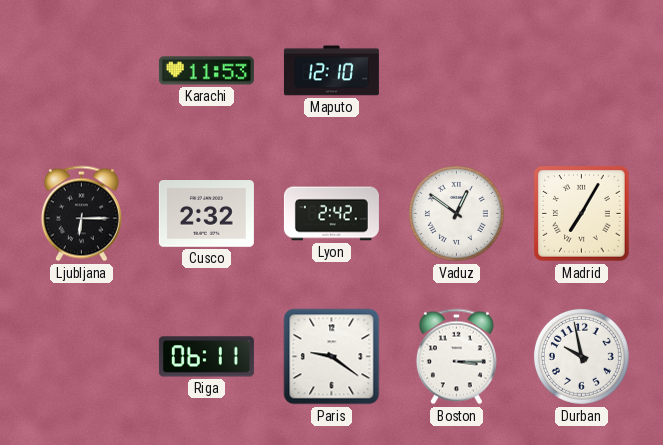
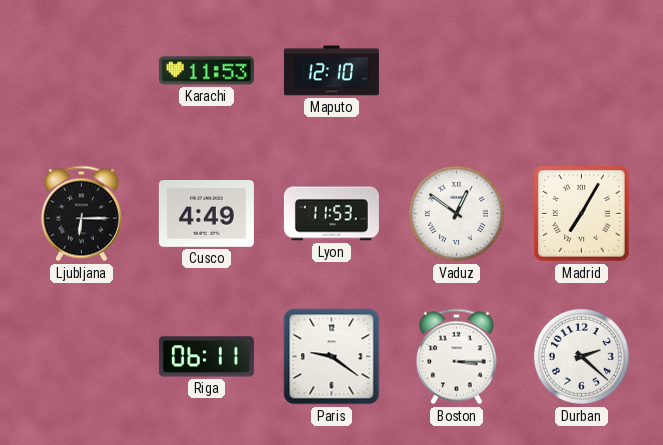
Cusco: 2:32 -> 4:49
Lyon: 2:42 -> 11:53
Durban: 9:58 -> 2:22
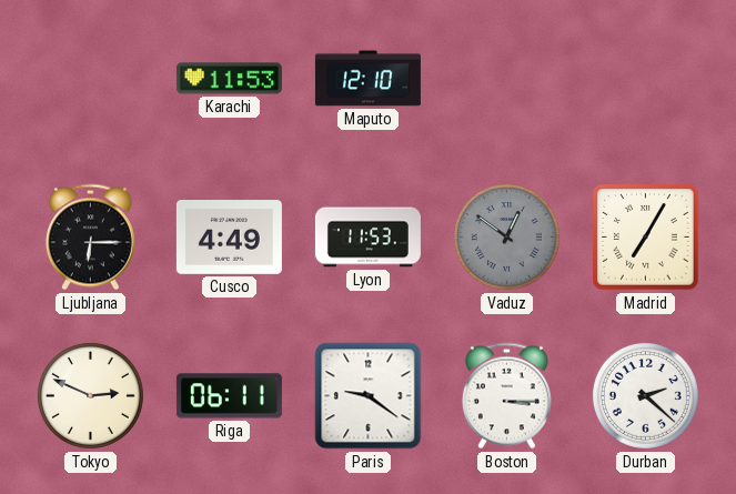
Vaduz dial: white -> grey
Tokyo: none -> 2:49
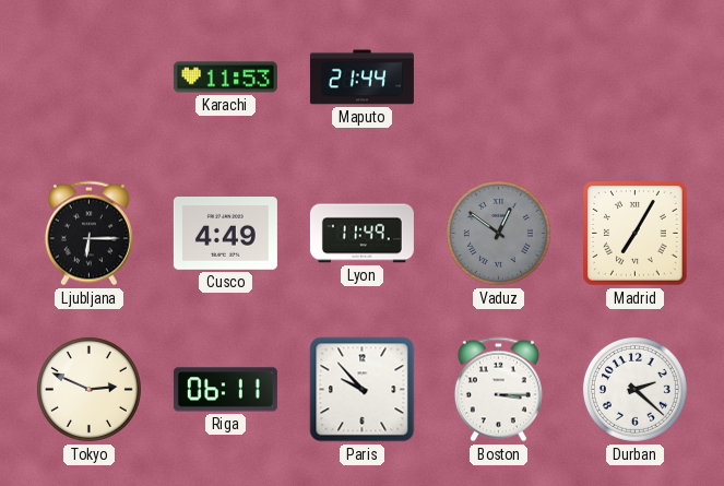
Maputo: 12:10 -> 21:44
Lyon: 11:53 -> 11:49
Paris: 9:21 -> 9:53
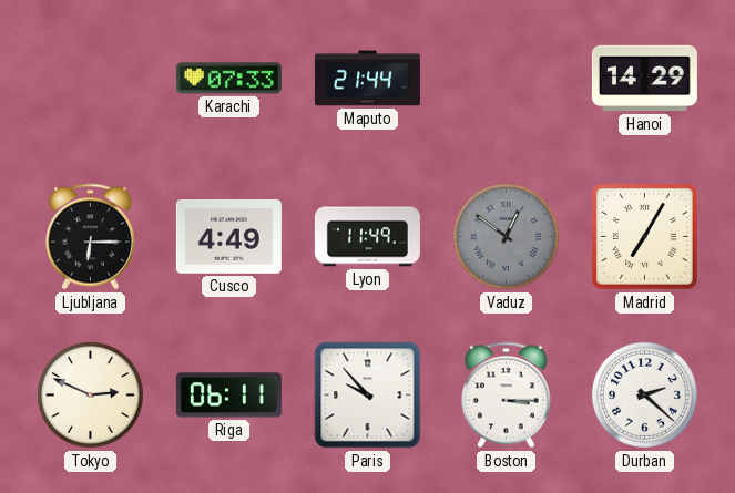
Karachi: 11:53 -> 07:33
Hanoi: none -> 14:29
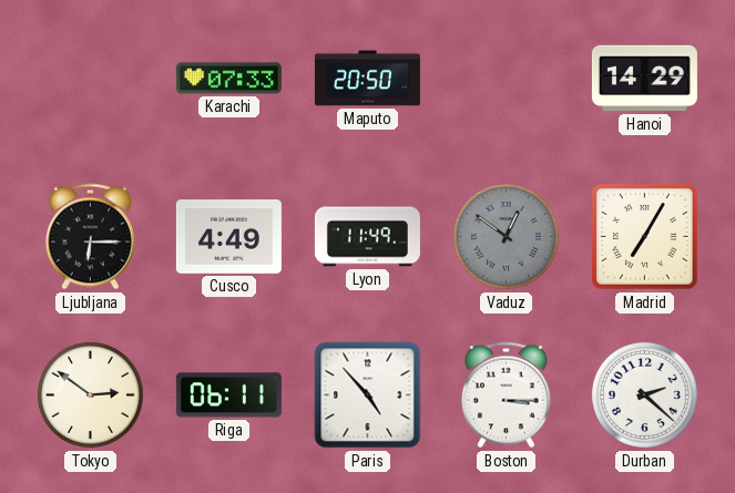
Maputo: 21:44 -> 20:50
Tokyo: 2:49 -> 2:51
Paris: 9:53 -> 4:53
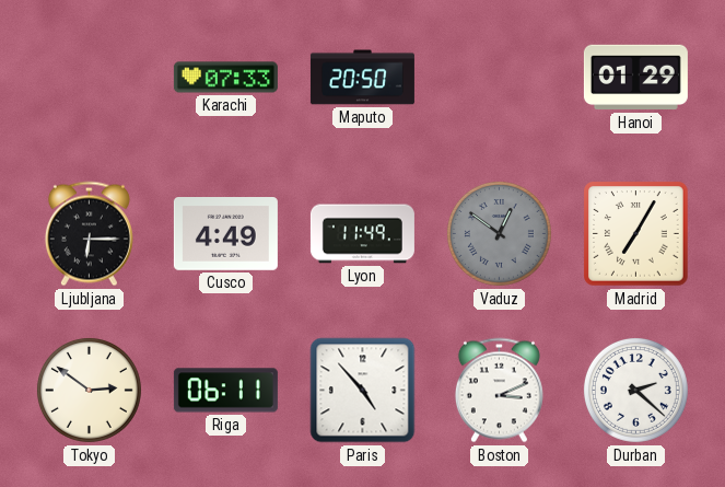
Hanoi: 14:29 -> 01:29
Boston: 3:15 -> 3:11
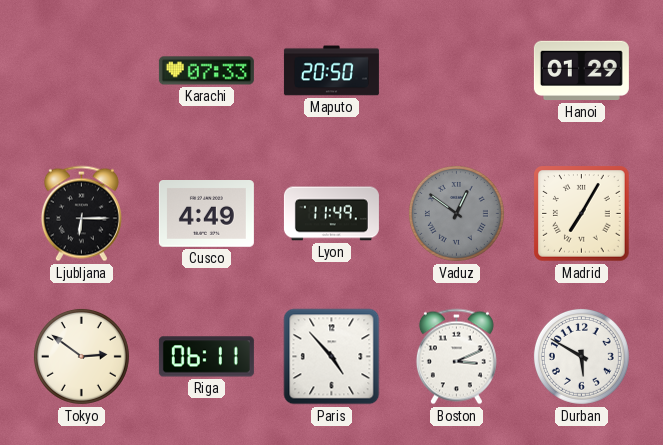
Durban: 2:22 -> 5:50
